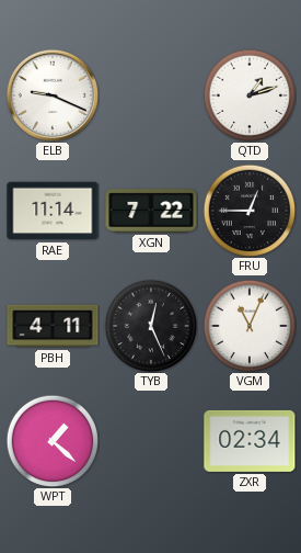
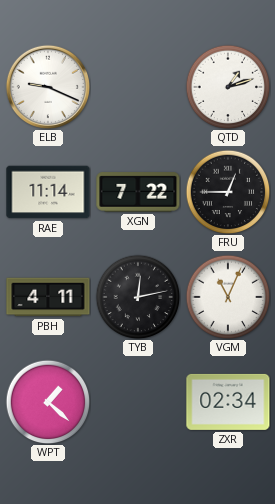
TYB: 12:26 -> 12:13
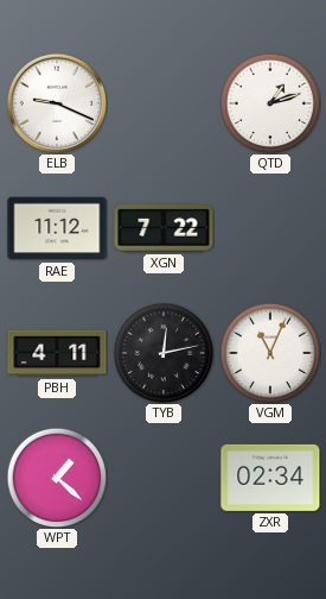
RAE: 11:14 -> 11:12
FRU: 12:45 -> none
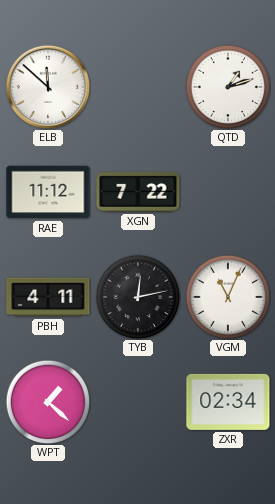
ELB: 9:19 -> 11:52
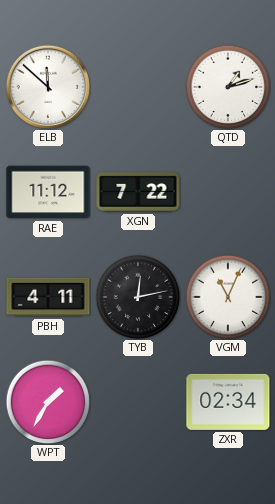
WPT: 1:22 -> 1:35
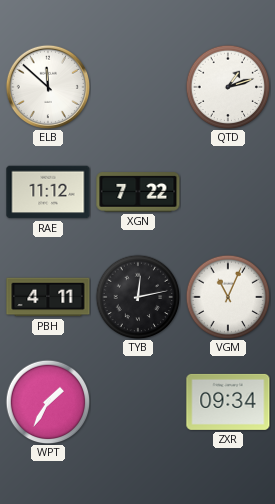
ZXR: 02:34 -> 09:34
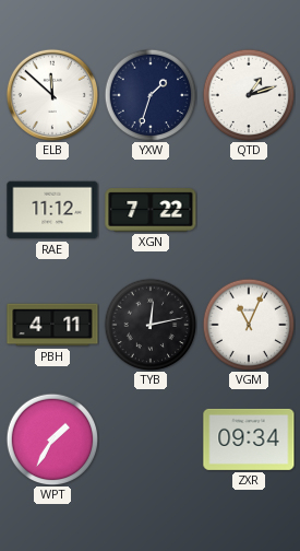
YXW: none -> 1:33
